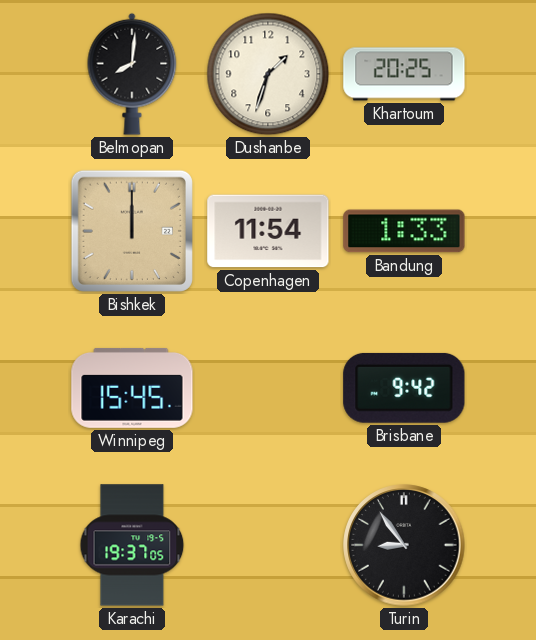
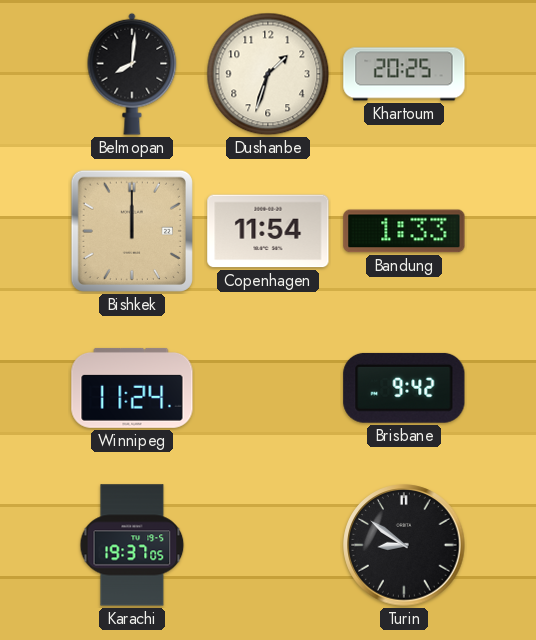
Winnipeg: 15:45 -> 11:24
Turin: 8:54 -> 8:51
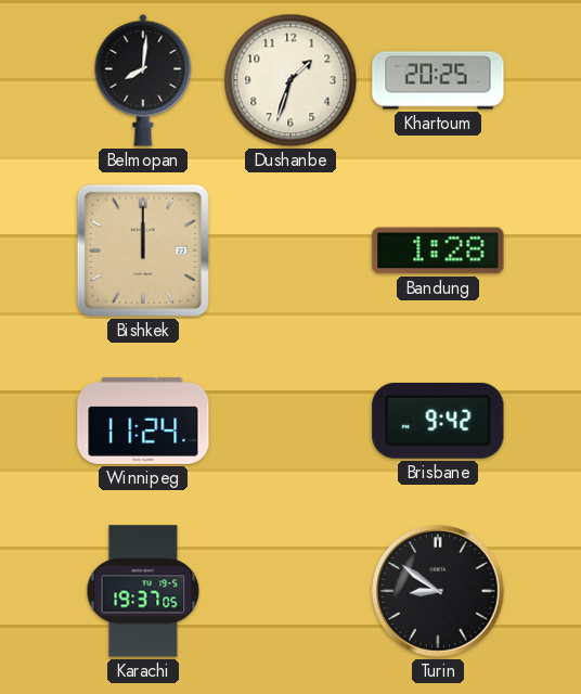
Copenhagen: 11:54 -> none
Bandung: 1:33 -> 1:28
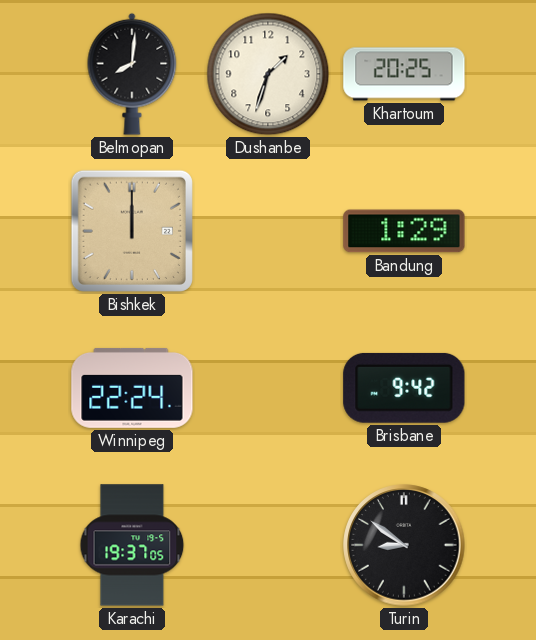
Bandung: 1:28 -> 1:29
Winnipeg: 11:24 -> 22:24
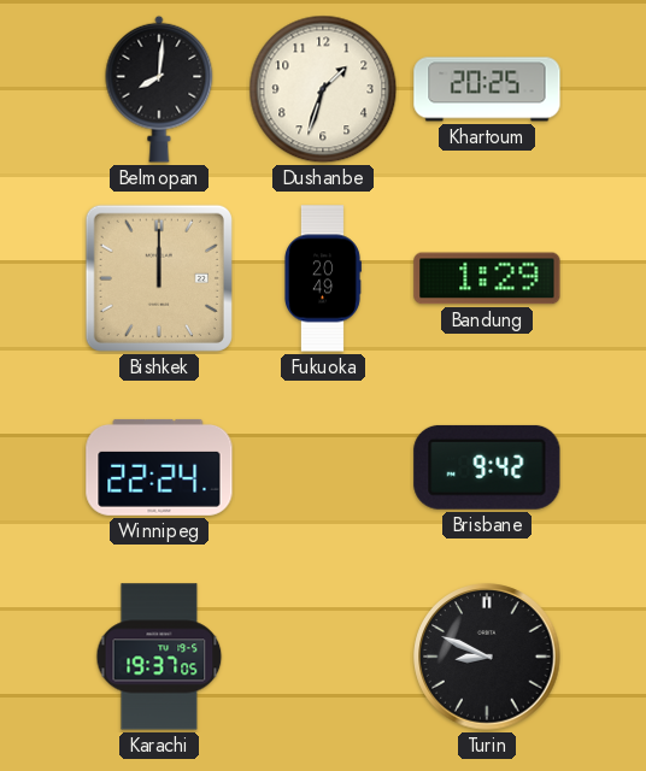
Fukuoka: none -> 20:49
Turin: 8:51 -> 8:49
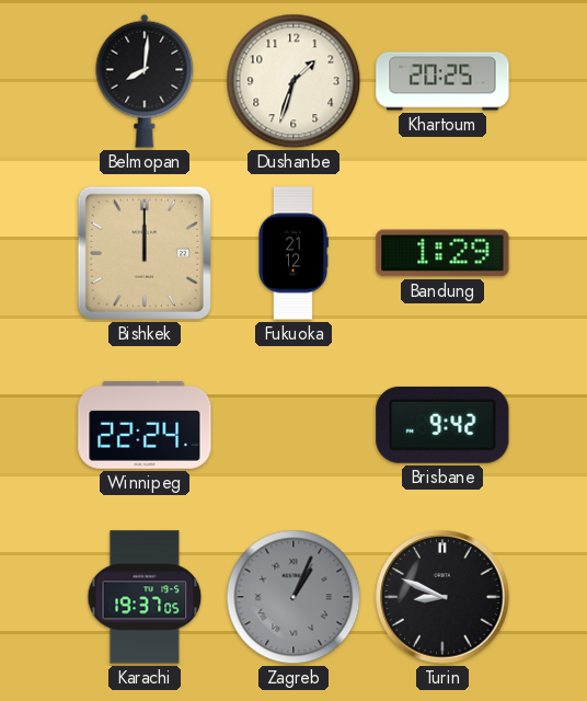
Fukuoka: 20:49 -> 21:12
Zagreb: none -> 1:04
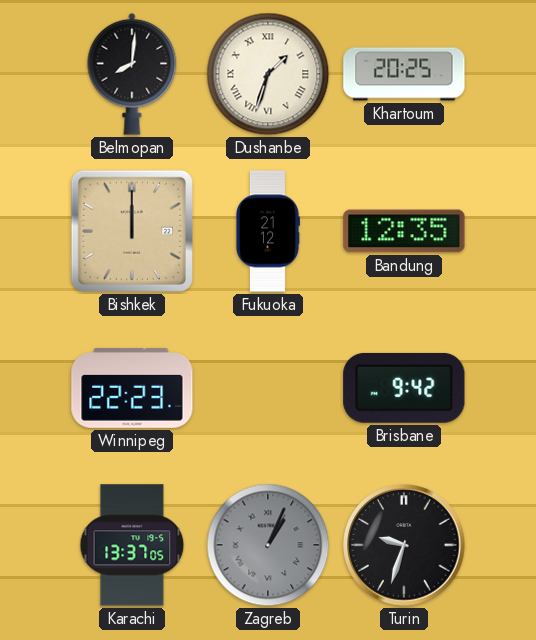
Dushanbe numerals: Arabic -> Roman
Bandung: 1:29 -> 12:35
Winnipeg: 22:24 -> 22:23
Karachi: 19:37 -> 13:37
Turin: 8:49 -> 9:33
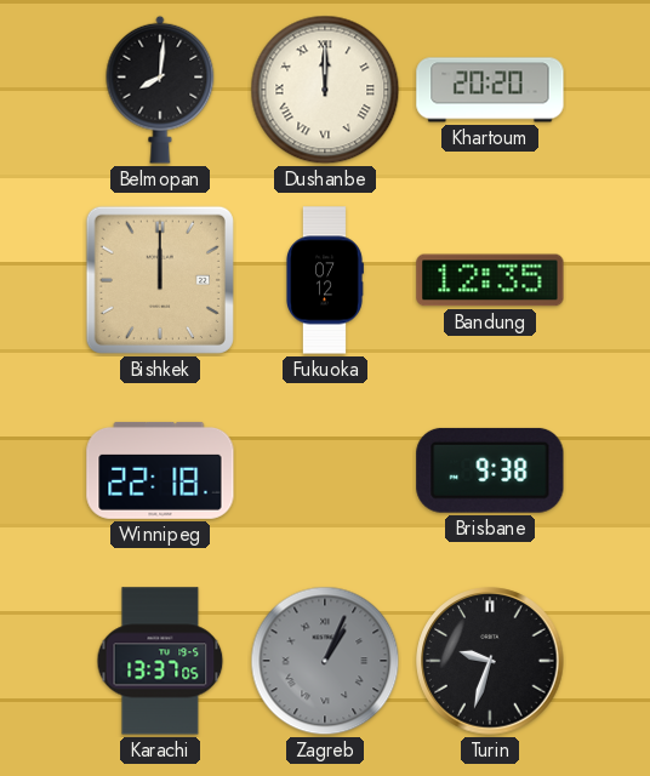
Dushanbe: 1:33 -> 12:00
Khartoum: 20:25 -> 20:20
Fukuoka: 21:12 -> 07:12
Winnipeg: 22:23 -> 22:18
Brisbane: 9:42 -> 9:38
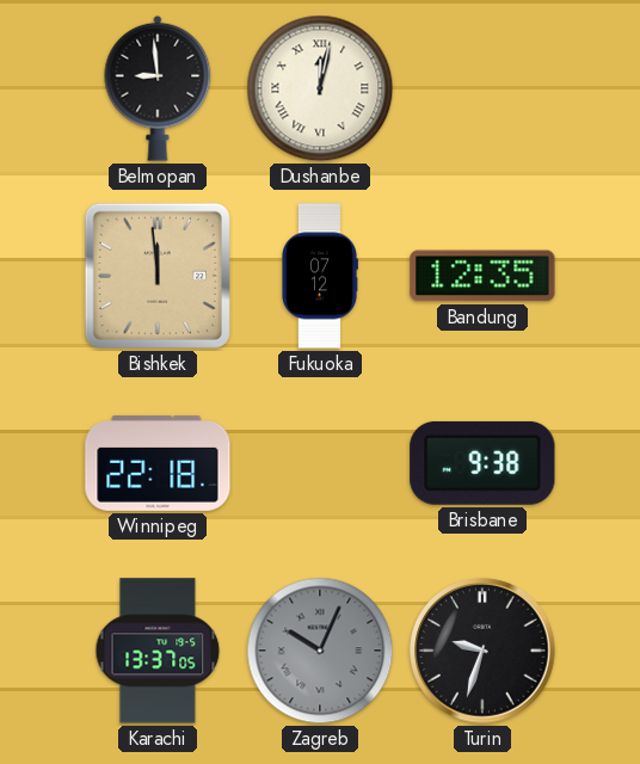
Belmopan: 8:01 -> 8:59
Dushanbe: 12:00 -> 12:02
Khartoum: 20:20 -> none
Bishkek: 12:00 -> 11:59
Zagreb: 1:04 -> 10:04
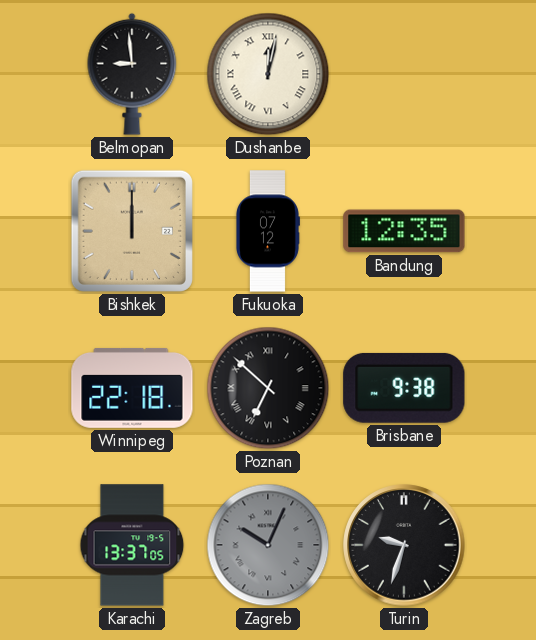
Bishkek: 11:59 -> 12:00
Poznan: none -> 6:52
